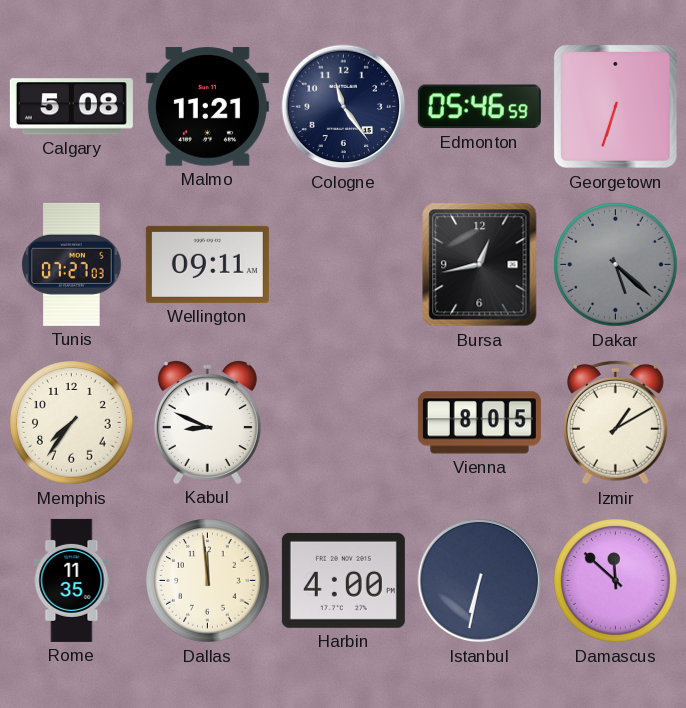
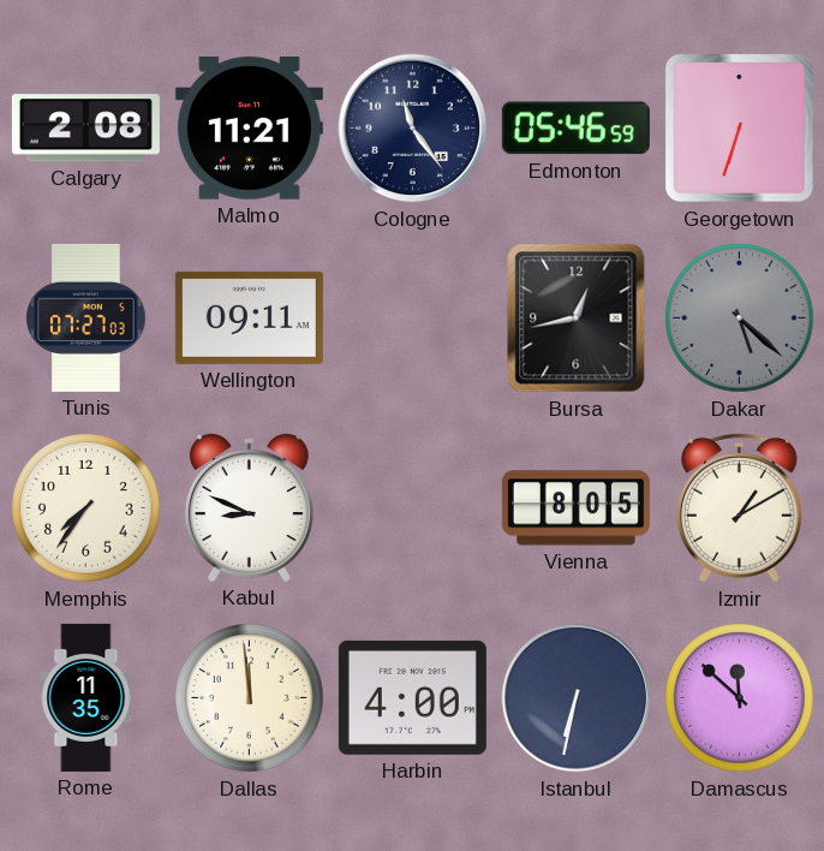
Calgary: 5:08 -> 2:08
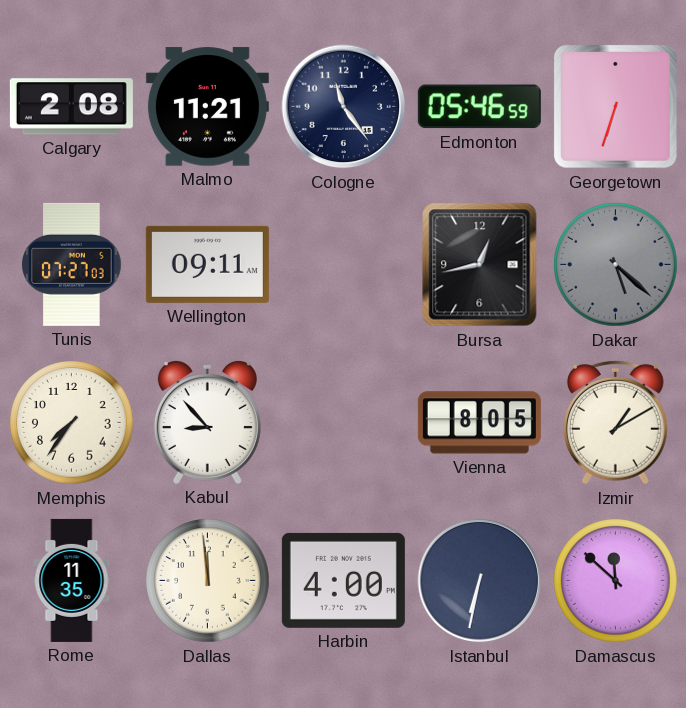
Kabul: 8:49 -> 8:53
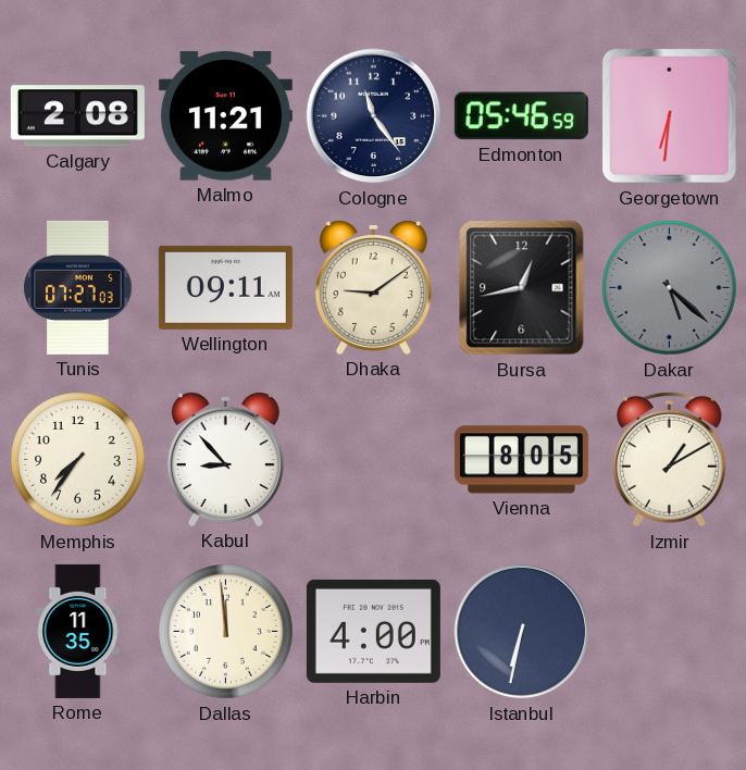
Georgetown: 6:33 -> 6:31
Dhaka: none -> 9:09
Damascus: 11:52 -> none
